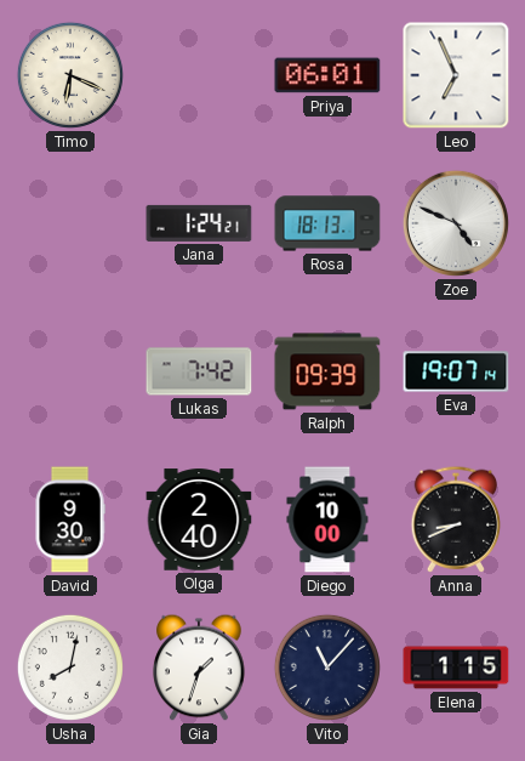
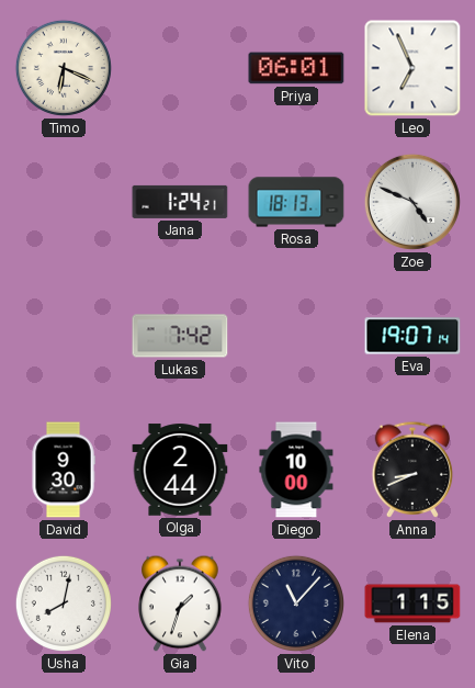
Ralph: 09:39 -> none
Olga: 2:40 -> 2:44
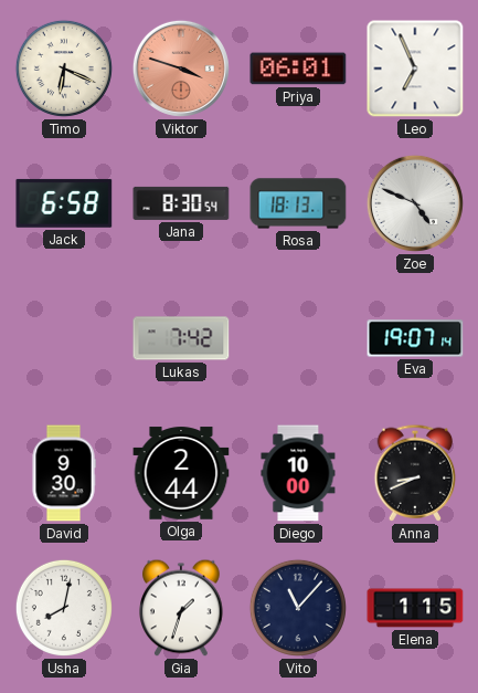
Viktor: none -> 3:48
Jack: none -> 6:58
Jana: 1:24 -> 8:30
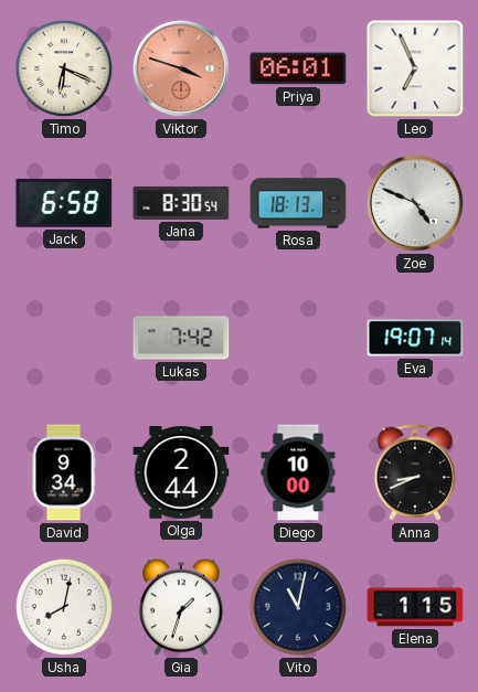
David: 9:30 -> 9:34
Vito: 11:07 -> 11:02
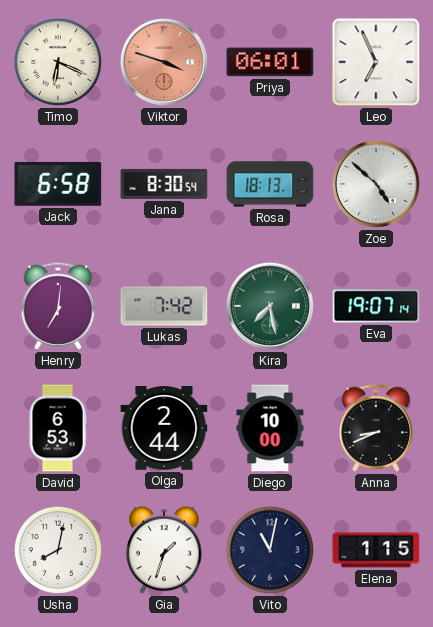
Zoe: 4:49 -> 4:52
Henry: none -> 7:01
Kira: none -> 7:28
David: 9:34 -> 6:53
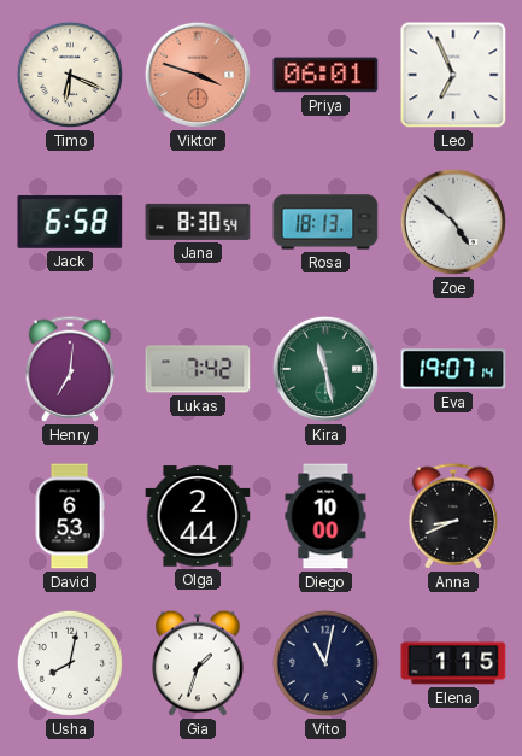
Kira: 7:28 -> 11:28
